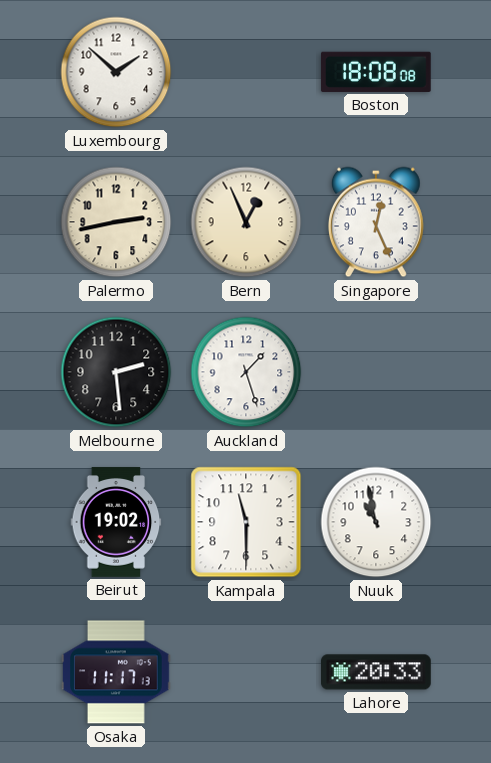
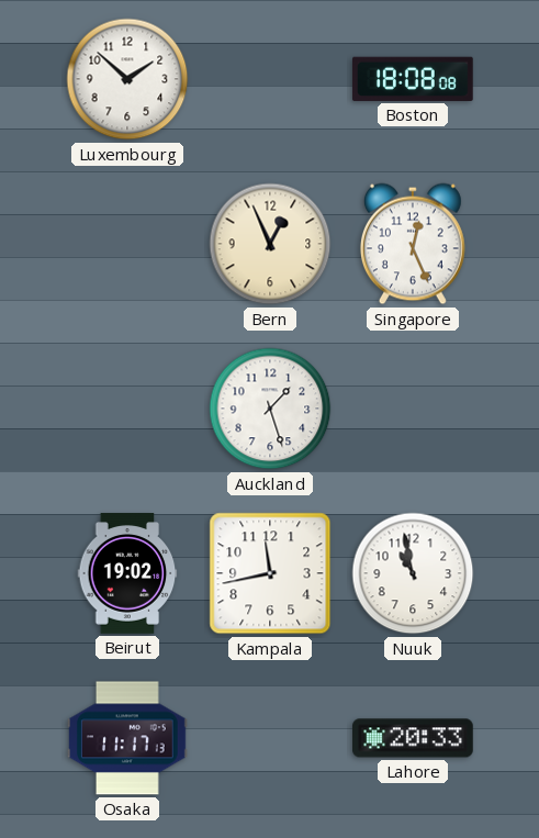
Palermo: 2:43 -> none
Melbourne: 2:29 -> none
Kampala: 11:30 -> 11:43
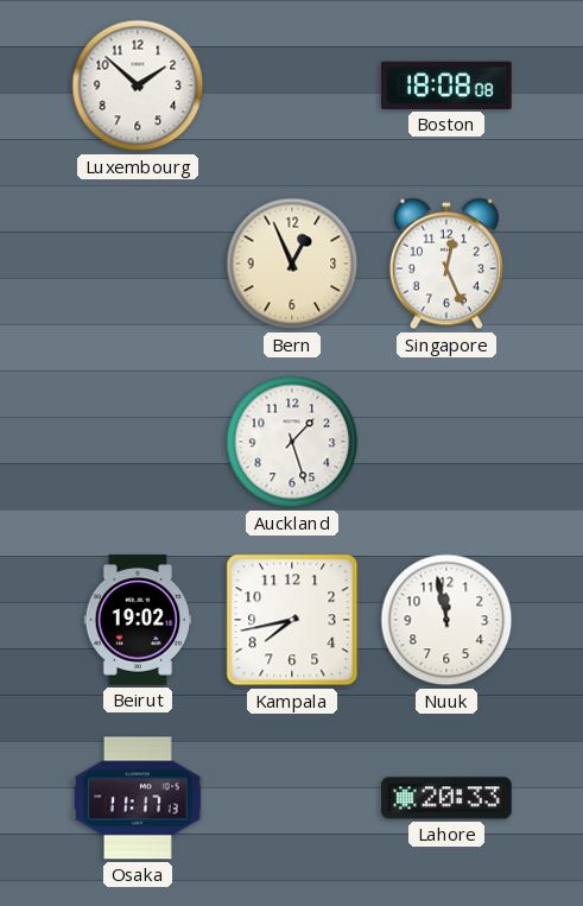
Kampala: 11:43 -> 7:43
Nuuk: 10:58 -> 11:58
